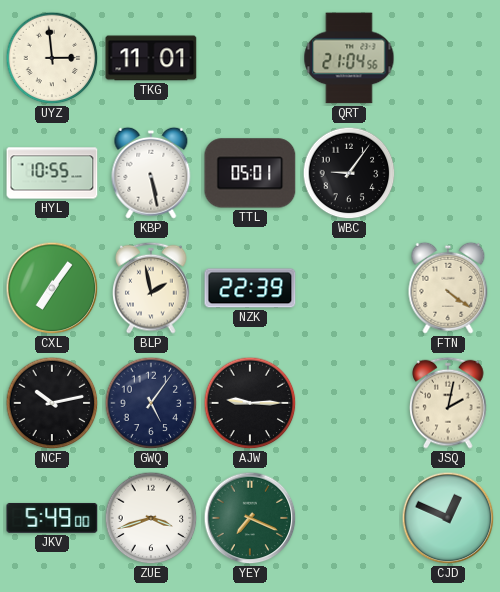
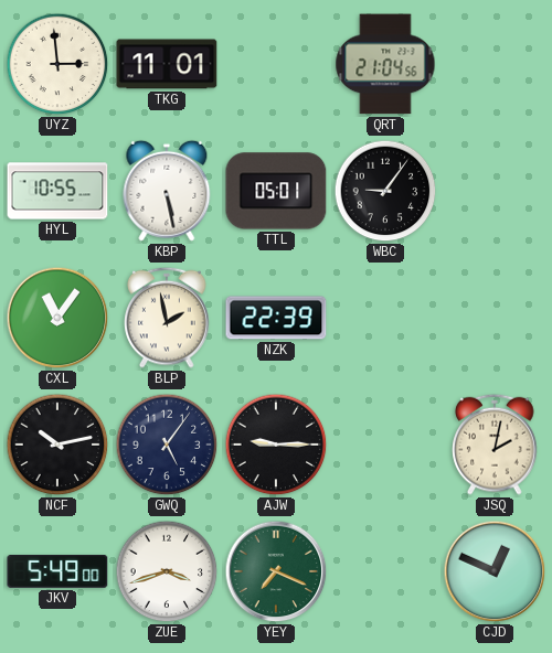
CXL: 7:06 -> 11:06
FTN: 4:21 -> none
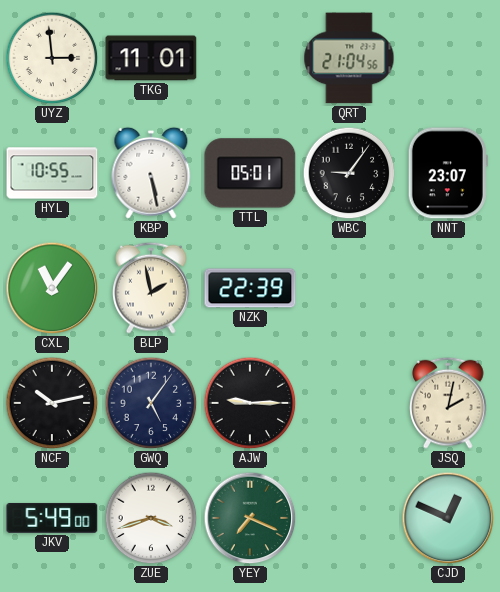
NNT: none -> 23:07
